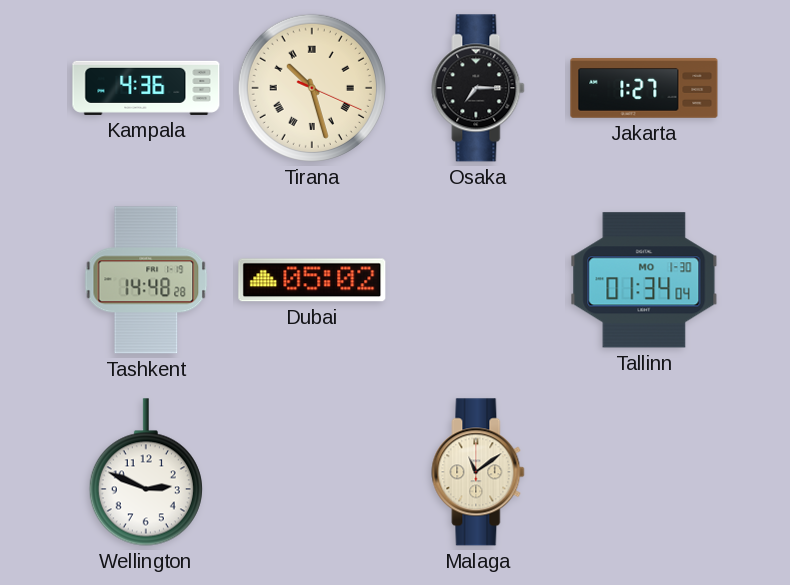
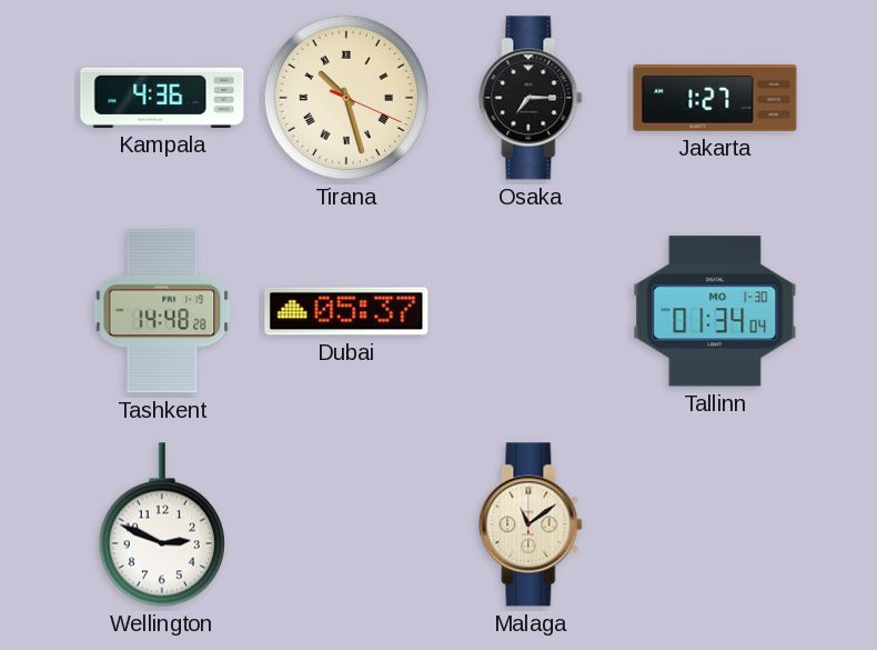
Dubai: 05:02 -> 05:37
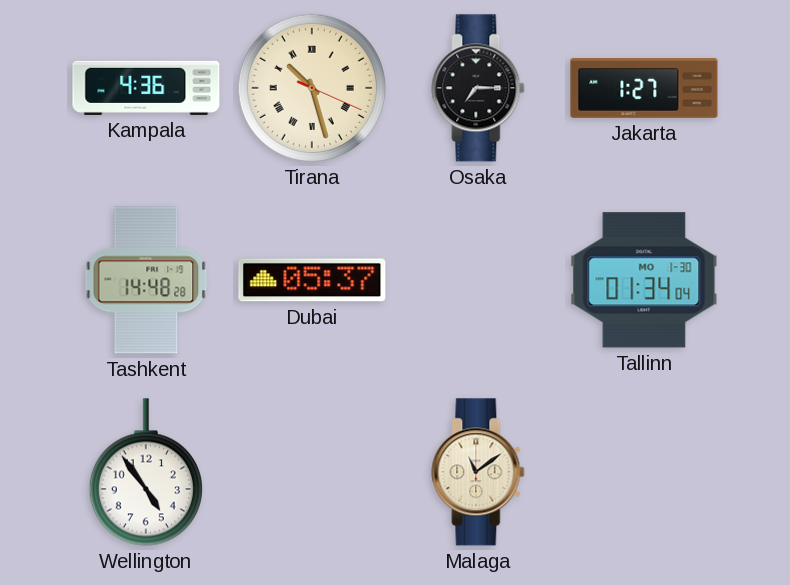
Wellington: 2:49 -> 4:54
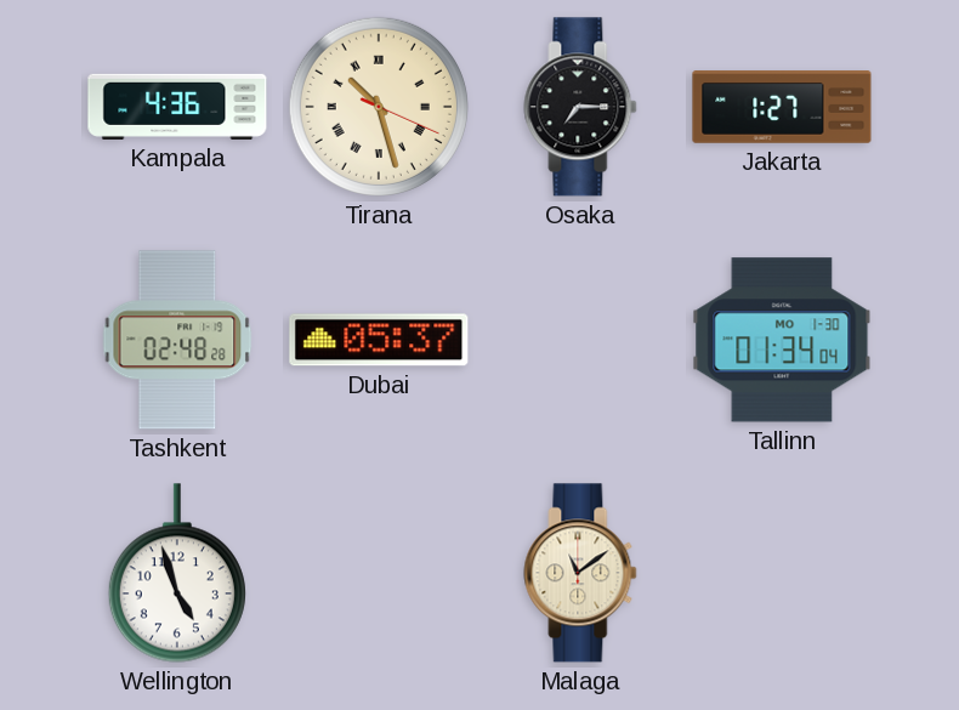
Tashkent: 14:48 -> 02:48
Wellington: 4:54 -> 4:57
